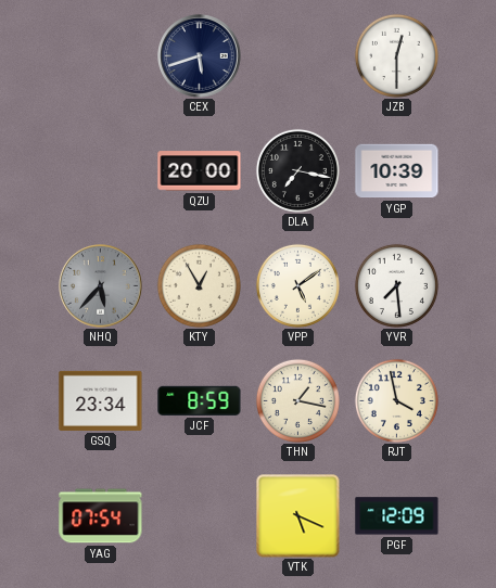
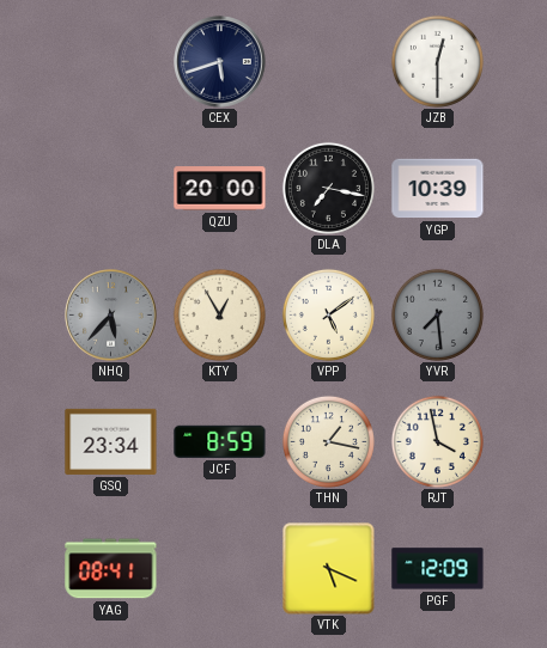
YVR dial: white -> grey
YAG: 07:54 -> 08:41
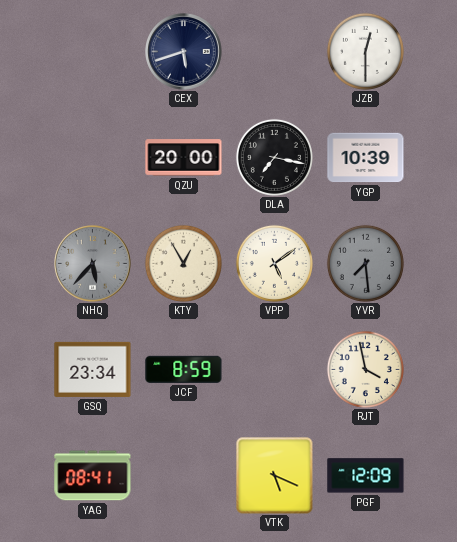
THN: 1:17 -> none
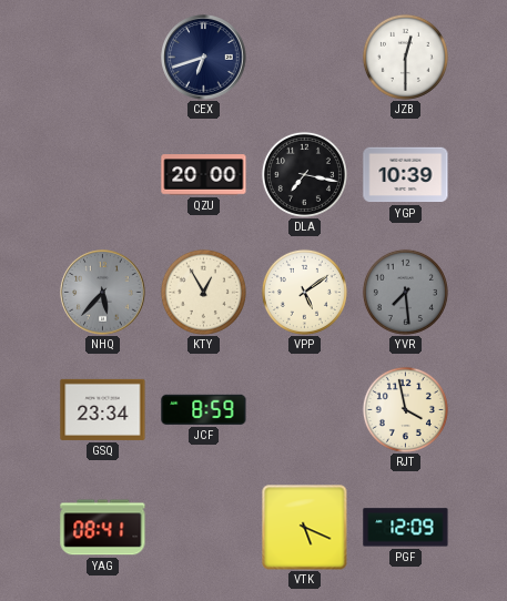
CEX: 5:42 -> 6:42
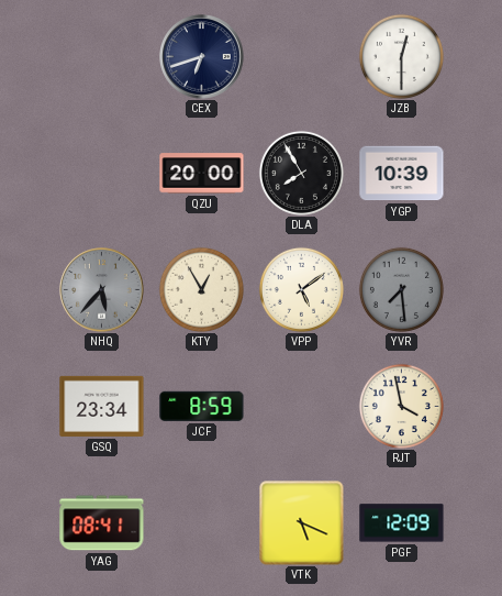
DLA: 7:17 -> 7:55
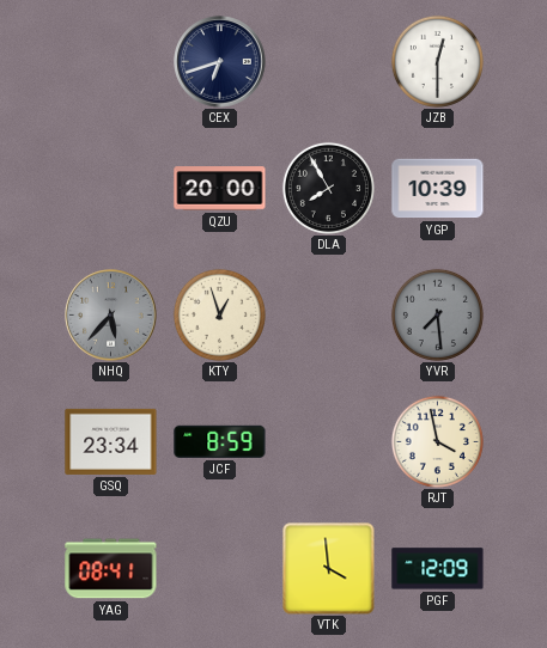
KTY: 12:55 -> 12:57
VPP: 5:09 -> none
VTK: 5:19 -> 3:59
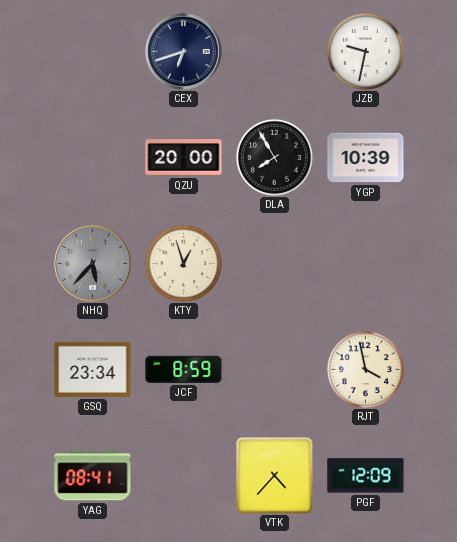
JZB: 12:30 -> 9:32
YVR: 7:29 -> none
VTK: 3:59 -> 4:37
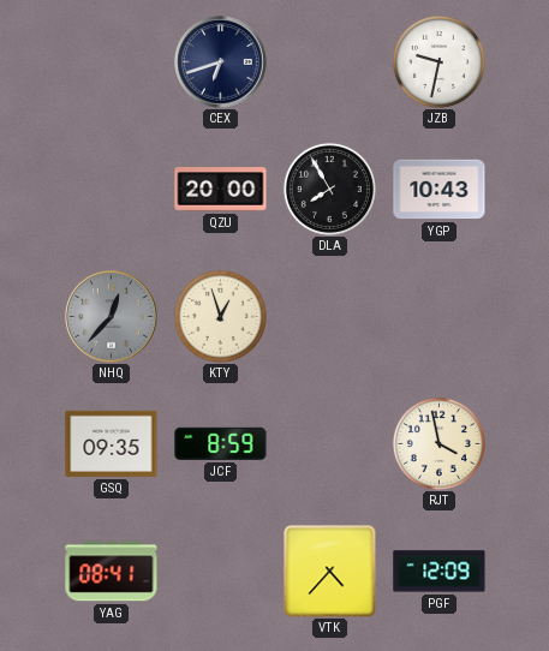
YGP: 10:39 -> 10:43
NHQ: 5:37 -> 12:37
GSQ: 23:34 -> 09:35
